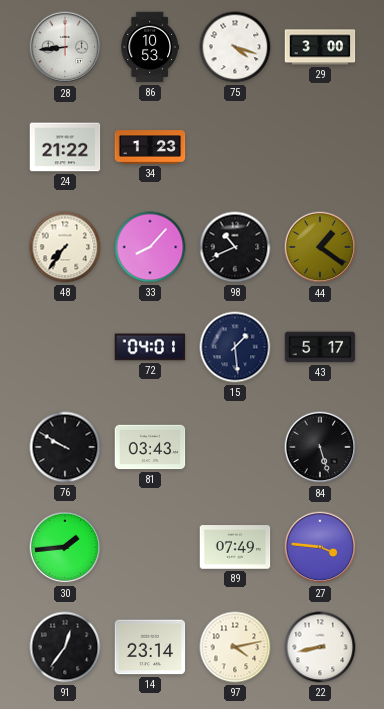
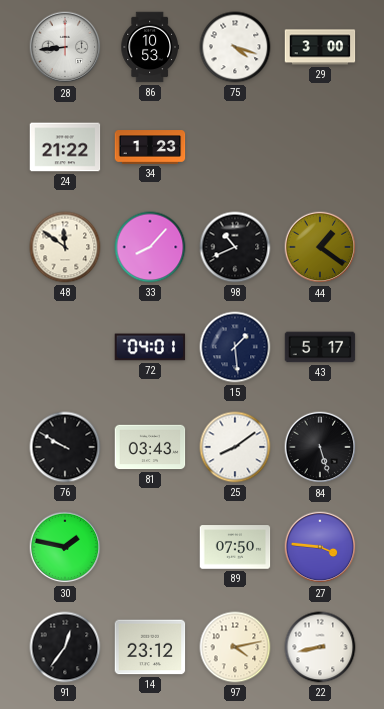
48: 7:36 -> 11:51
25: none -> 8:09
30: 1:44 -> 1:47
89: 07:49 -> 07:50
14: 23:14 -> 23:12
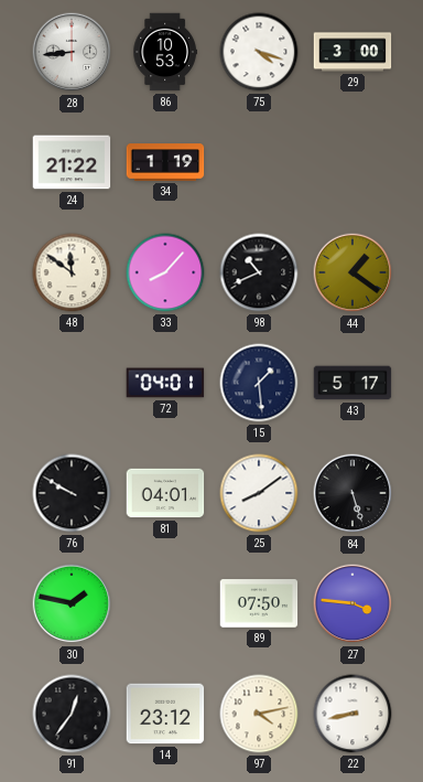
34: 1:23 -> 1:19
81: 03:43 -> 04:01
